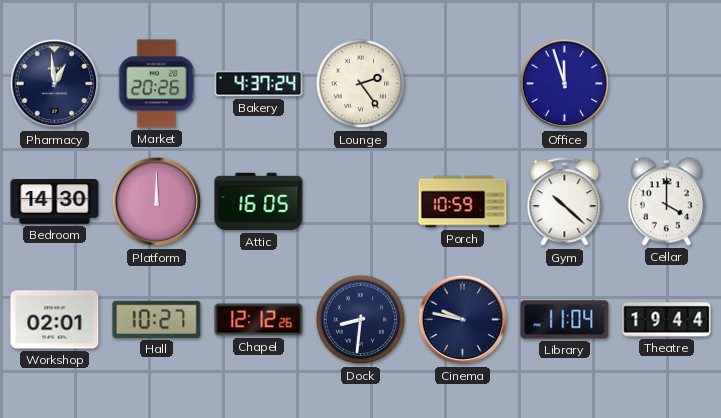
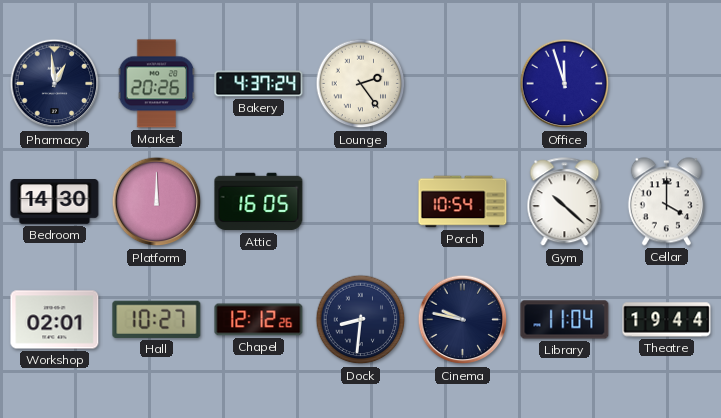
Porch: 10:59 -> 10:54
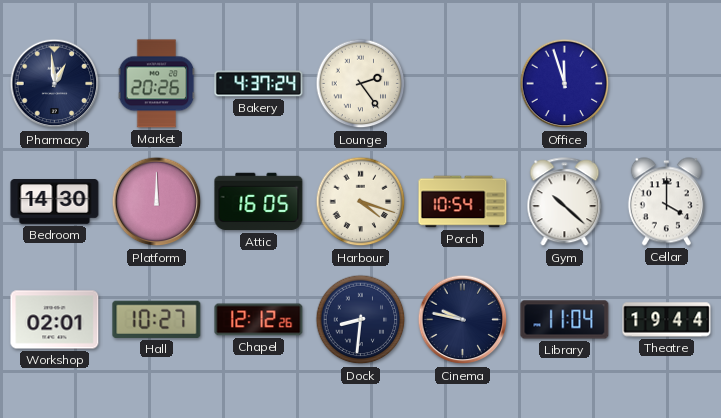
Harbour: none -> 4:18
